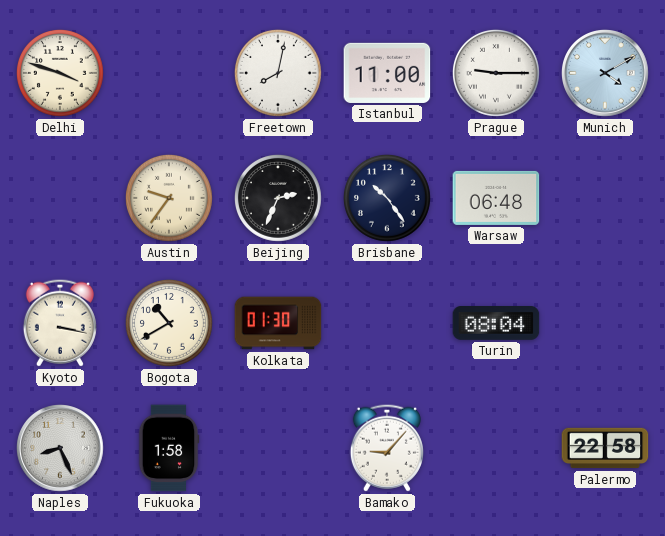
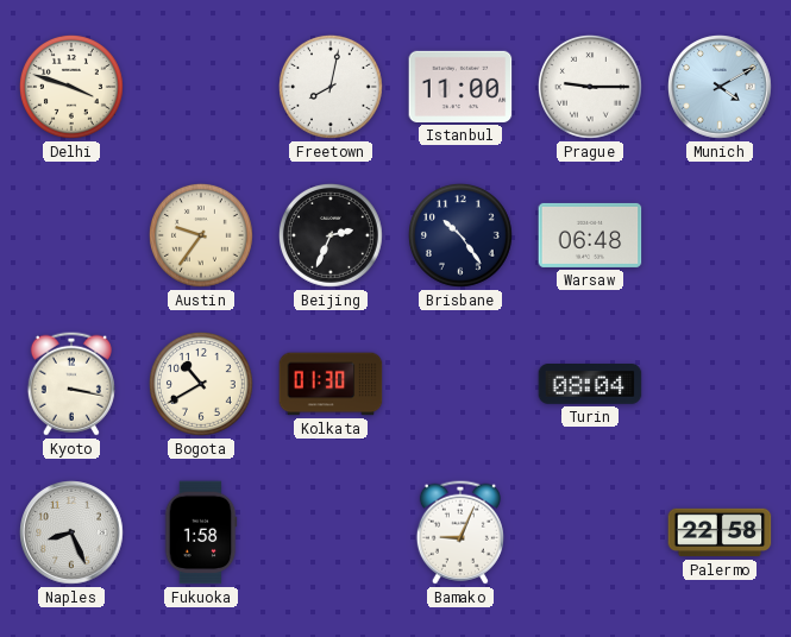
Bamako: 9:07 -> 9:04
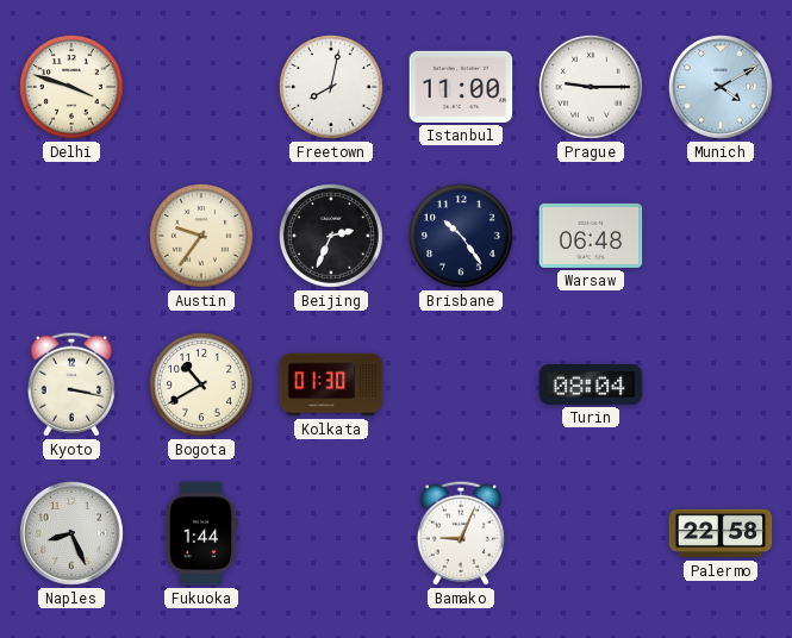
Fukuoka: 1:58 -> 1:44
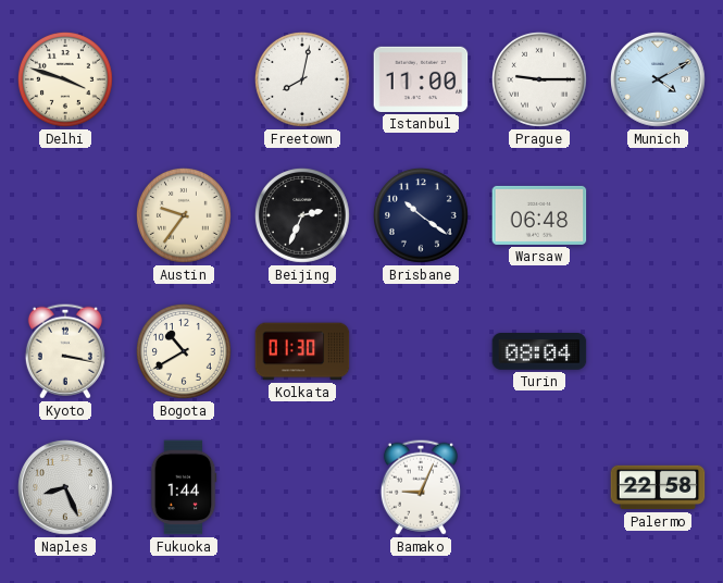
Brisbane: 10:24 -> 10:21
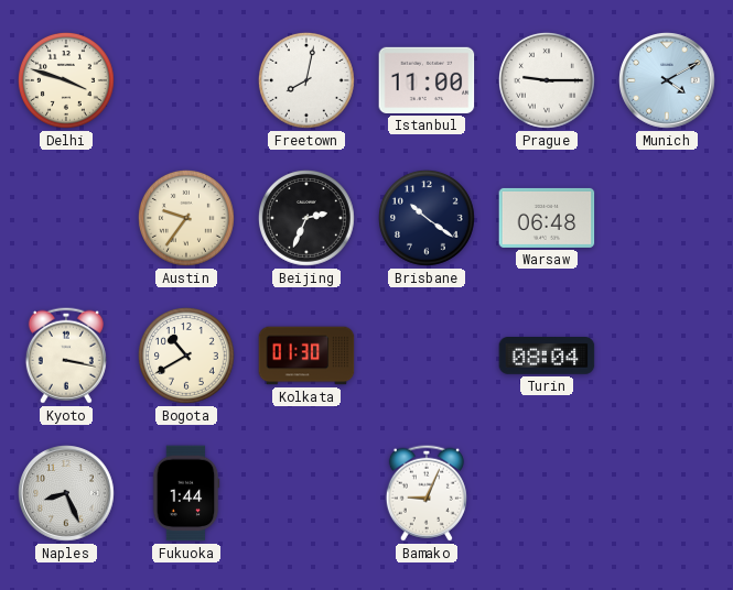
Palermo: 22:58 -> none
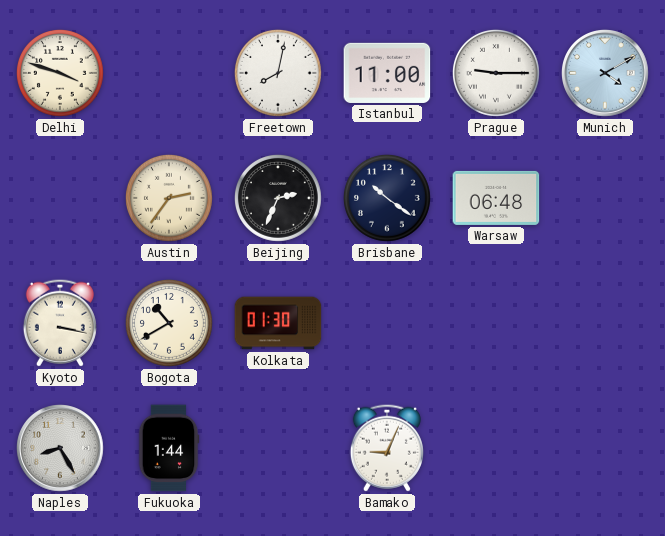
Austin: 9:36 -> 2:36
Turin: 08:04 -> none
Naples: 8:26 -> 8:25
